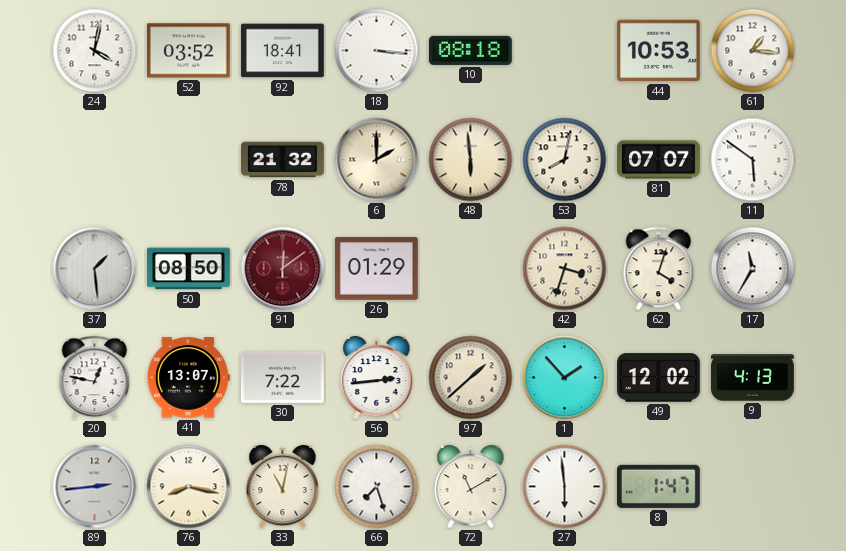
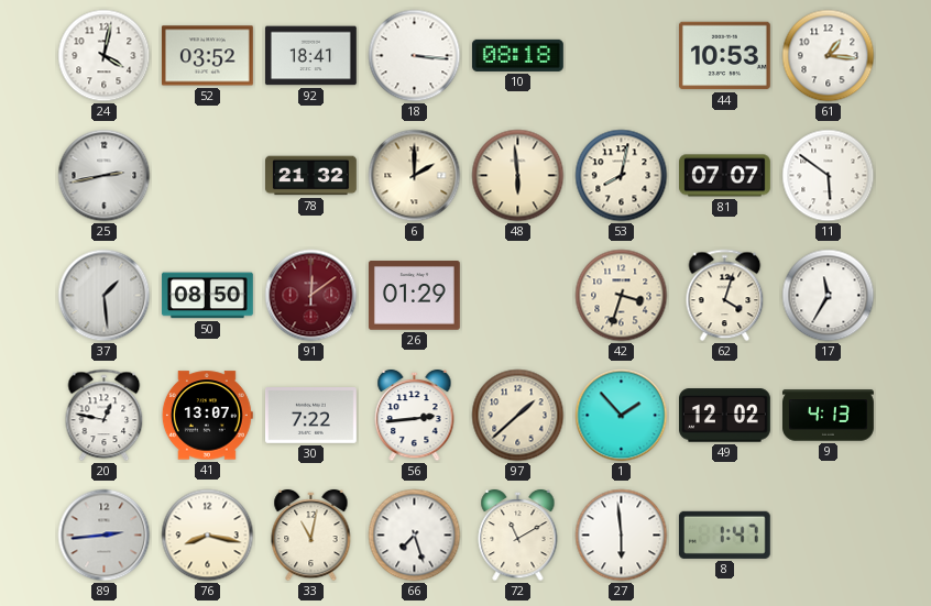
25: none -> 2:43
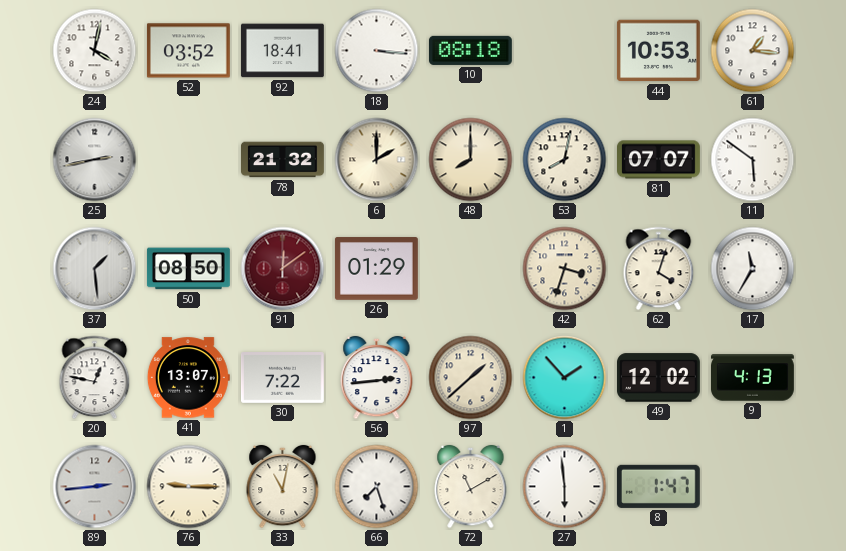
48: 5:59 -> 8:00
76: 8:17 -> 9:15
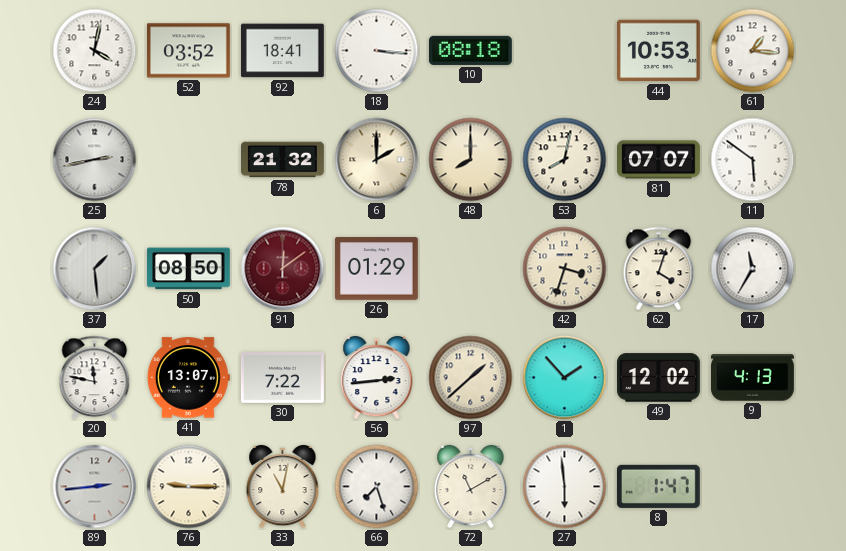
20: 12:47 -> 11:47
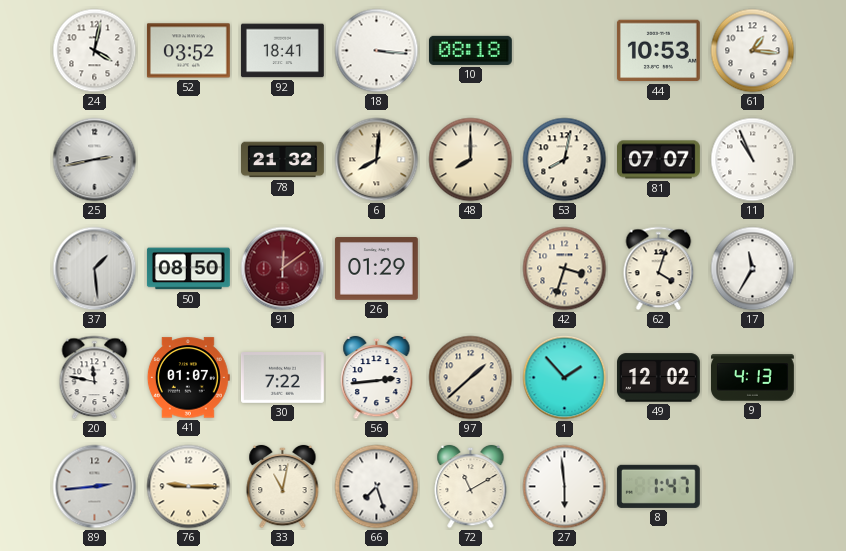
6: 2:00 -> 8:01
11: 5:51 -> 10:56
41: 13:07 -> 01:07
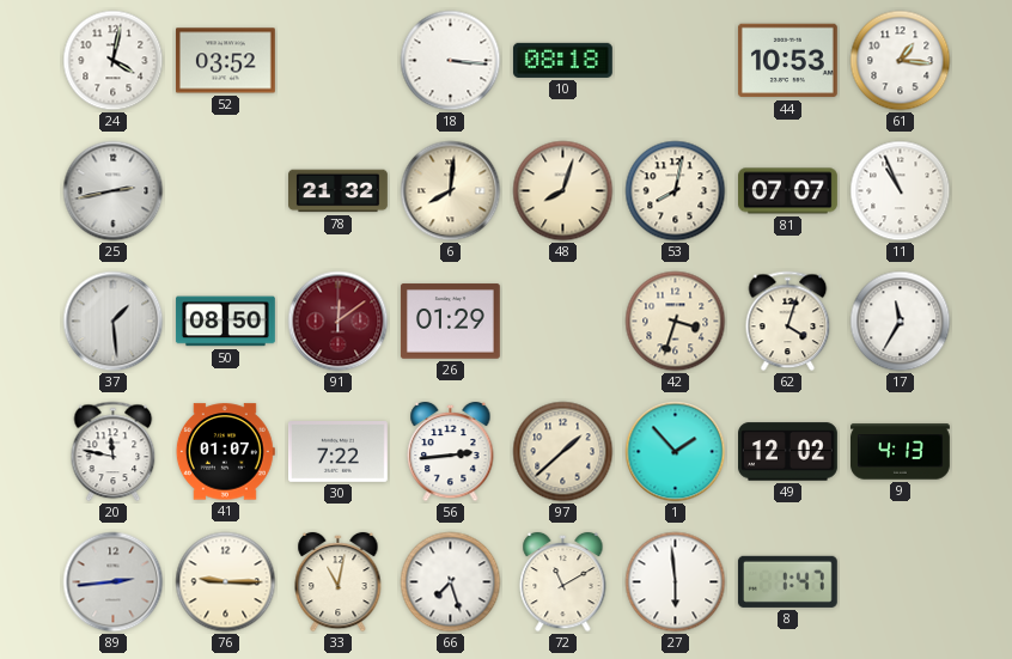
92: 18:41 -> none
48: 8:00 -> 8:03
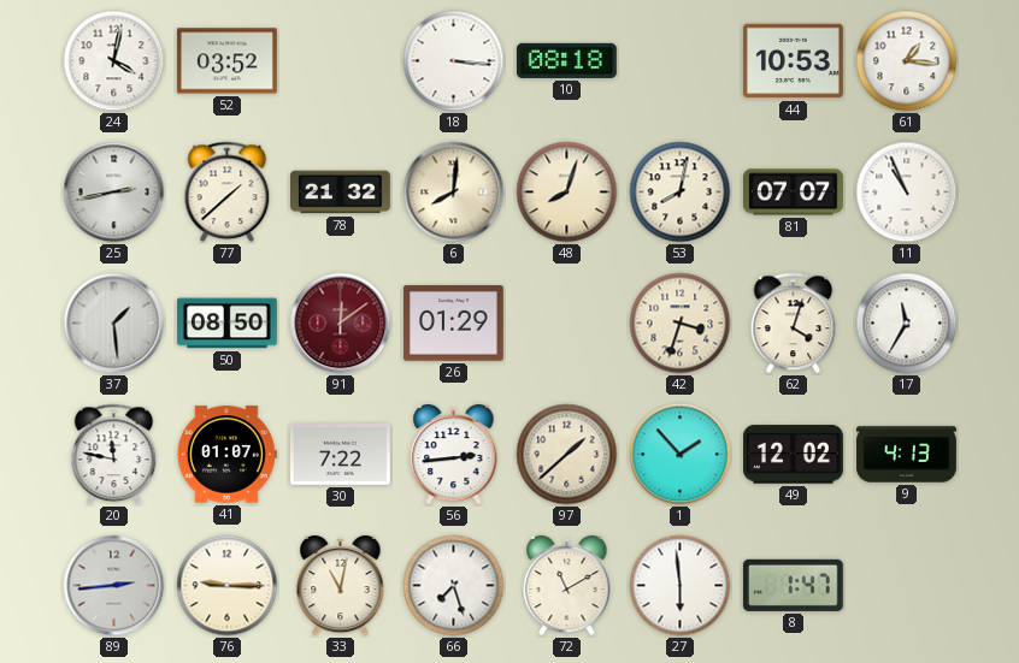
77: none -> 1:38
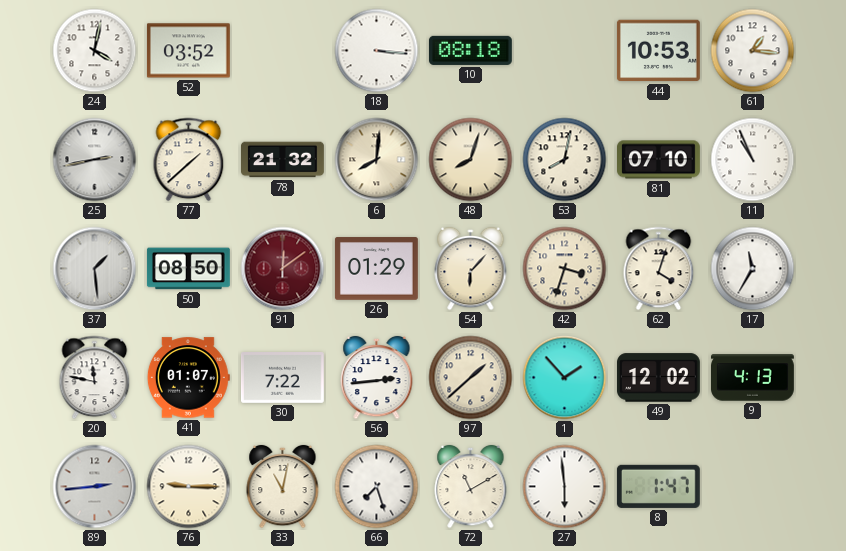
81: 07:07 -> 07:10
54: none -> 6:07
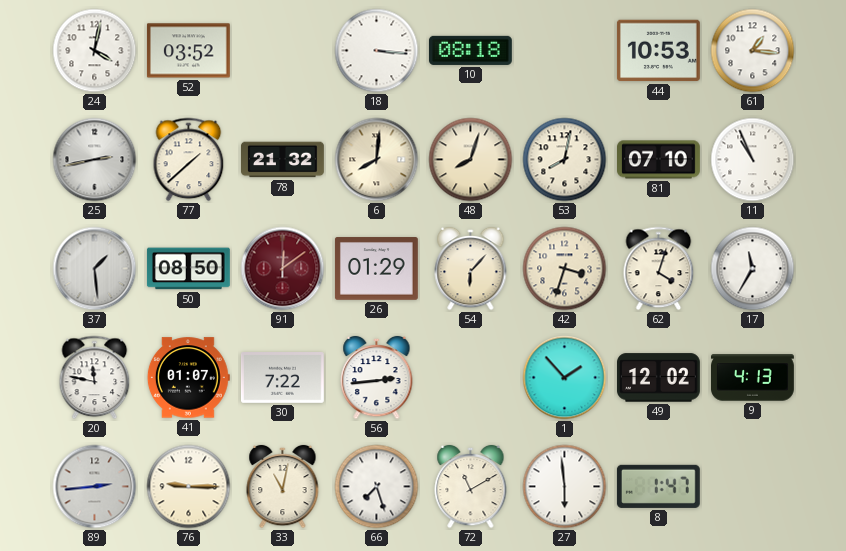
97: 1:38 -> none
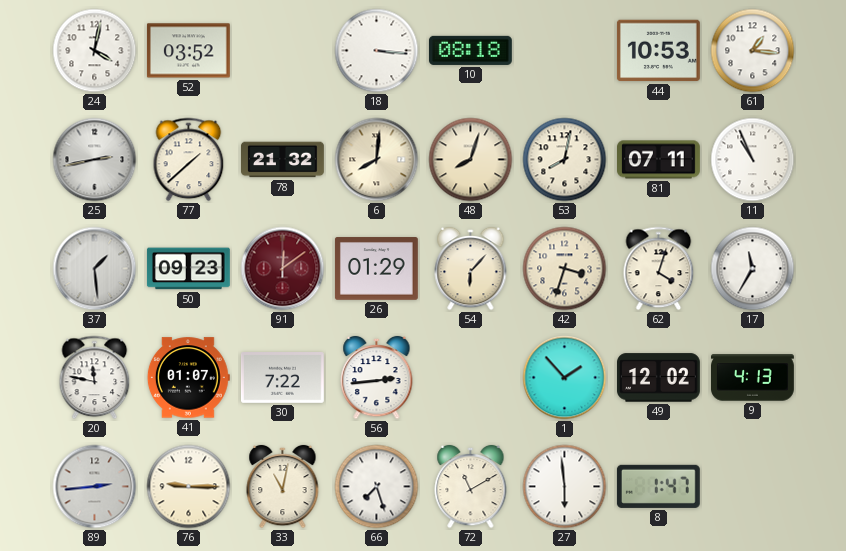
81: 07:10 -> 07:11
50: 08:50 -> 09:23
